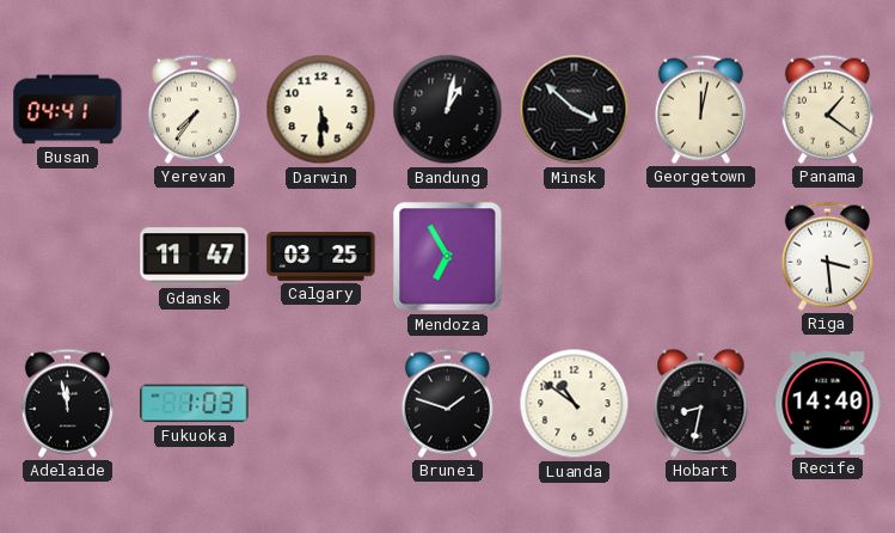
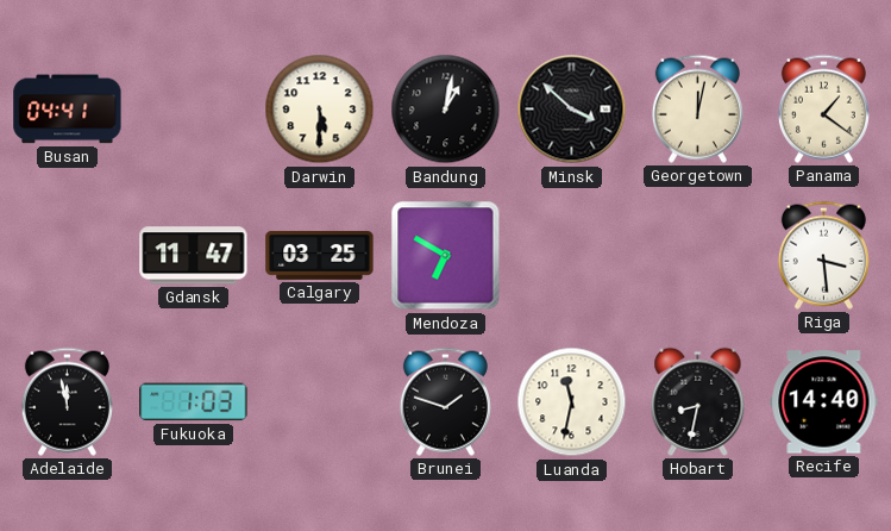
Yerevan: 7:36 -> none
Mendoza: 6:55 -> 6:50
Luanda: 10:51 -> 11:32
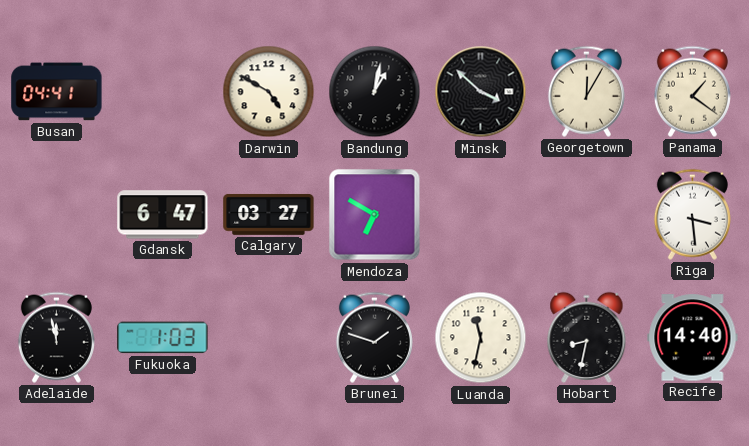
Darwin: 5:30 -> 4:50
Georgetown: 12:02 -> 12:05
Gdansk: 11:47 -> 6:47
Calgary: 03:25 -> 03:27
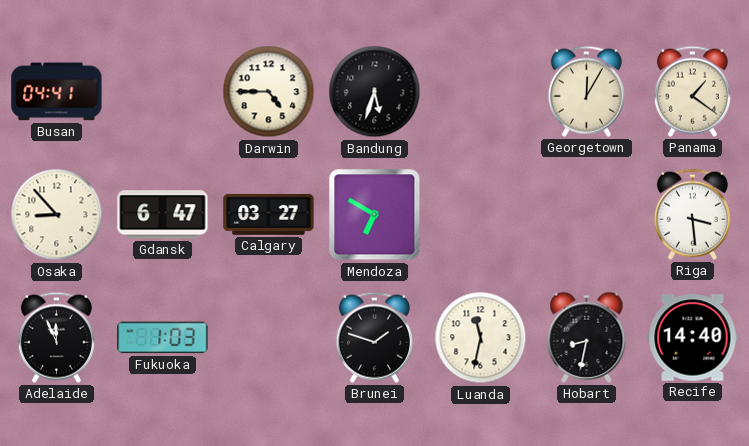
Darwin: 4:50 -> 4:45
Bandung: 1:02 -> 5:33
Minsk: 3:52 -> none
Osaka: none -> 8:53
Adelaide: 11:58 -> 11:56
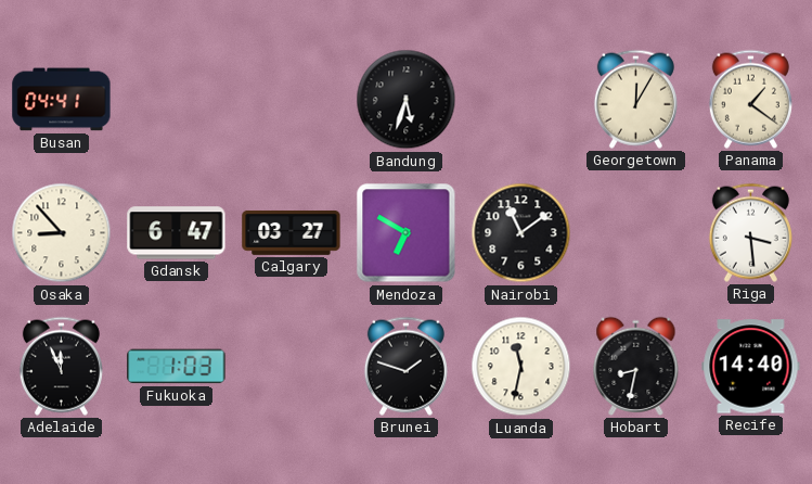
Darwin: 4:45 -> none
Nairobi: none -> 11:09
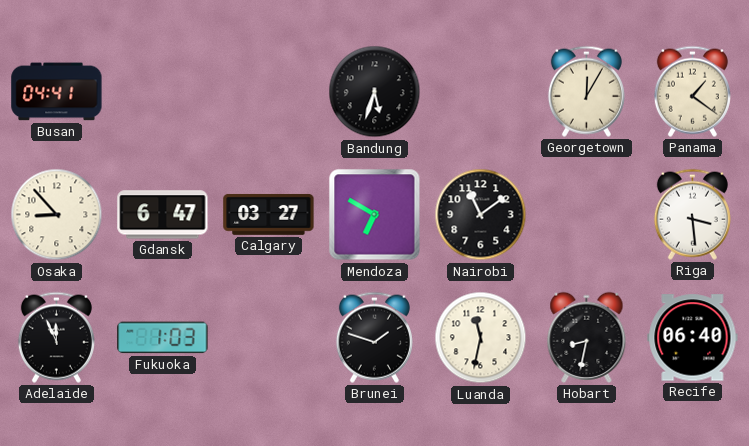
Recife: 14:40 -> 06:40
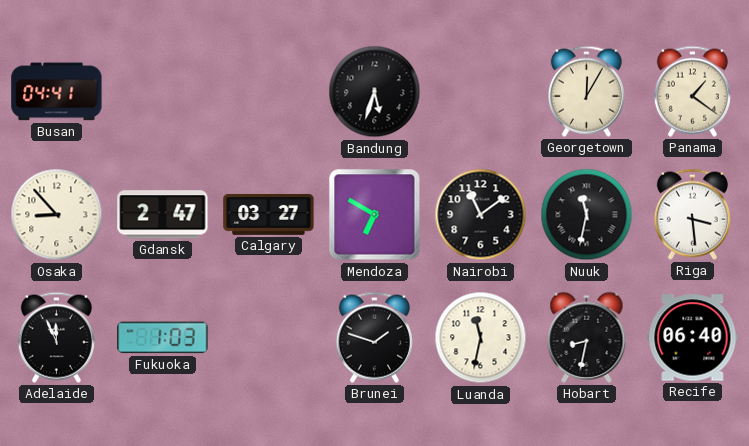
Gdansk: 6:47 -> 2:47
Nuuk: none -> 11:32
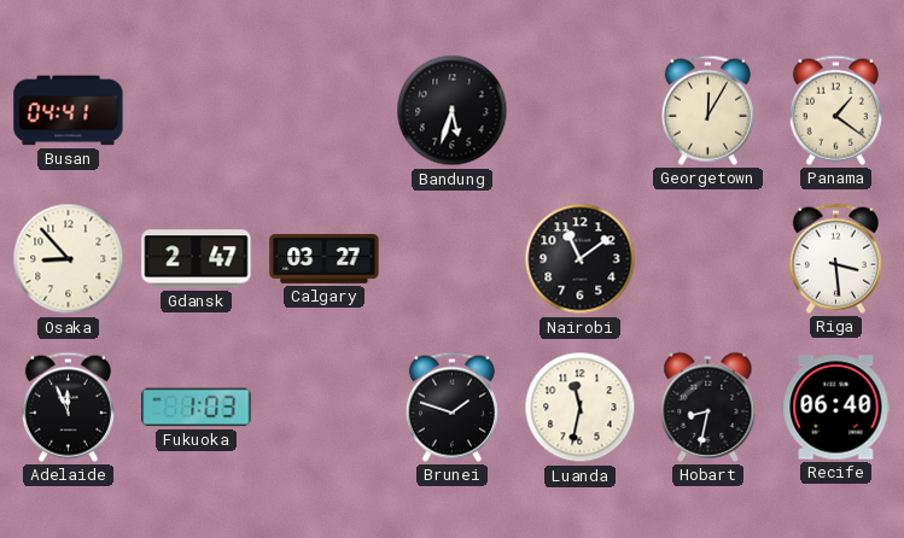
Mendoza: 6:50 -> none
Nuuk: 11:32 -> none
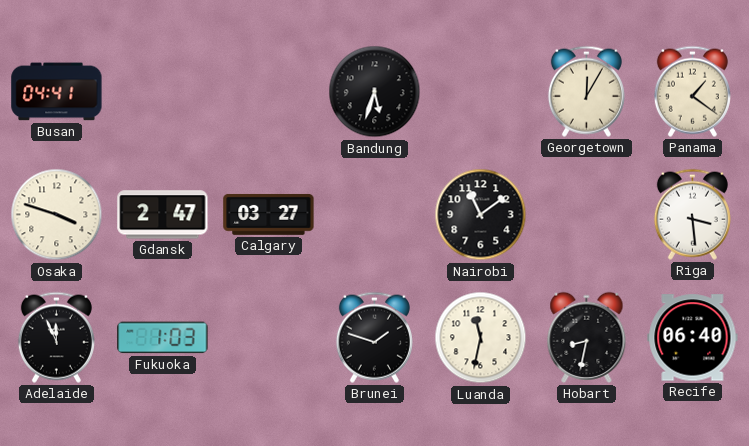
Osaka: 8:53 -> 3:48
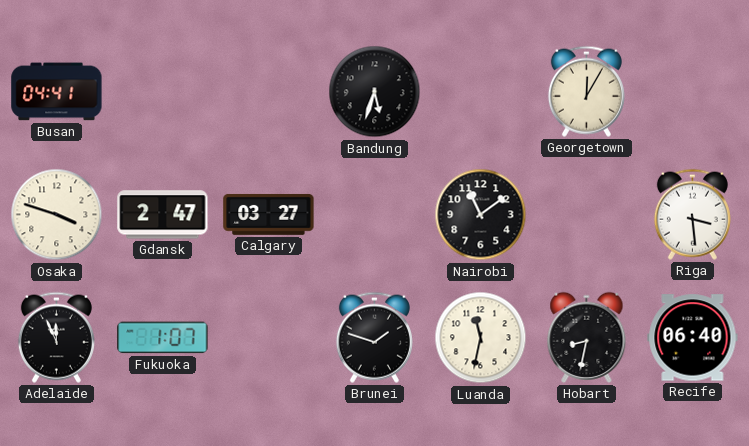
Panama: 1:21 -> none
Fukuoka: 1:03 -> 1:07
